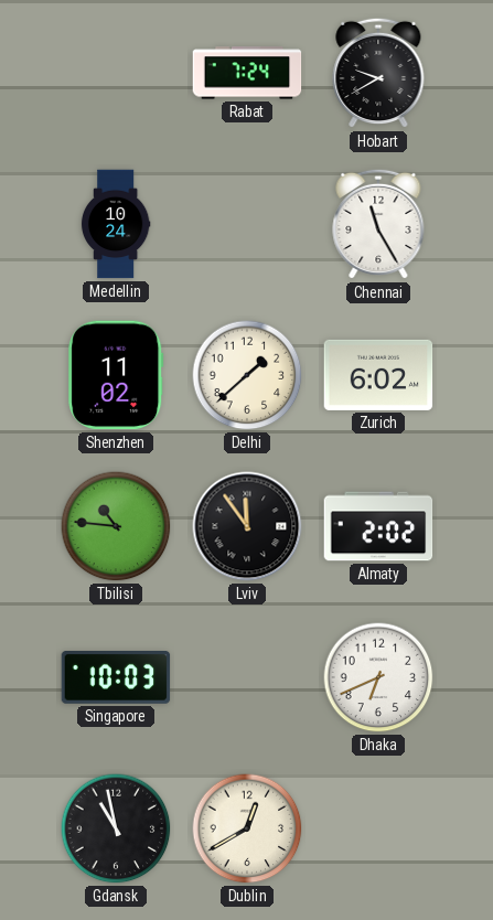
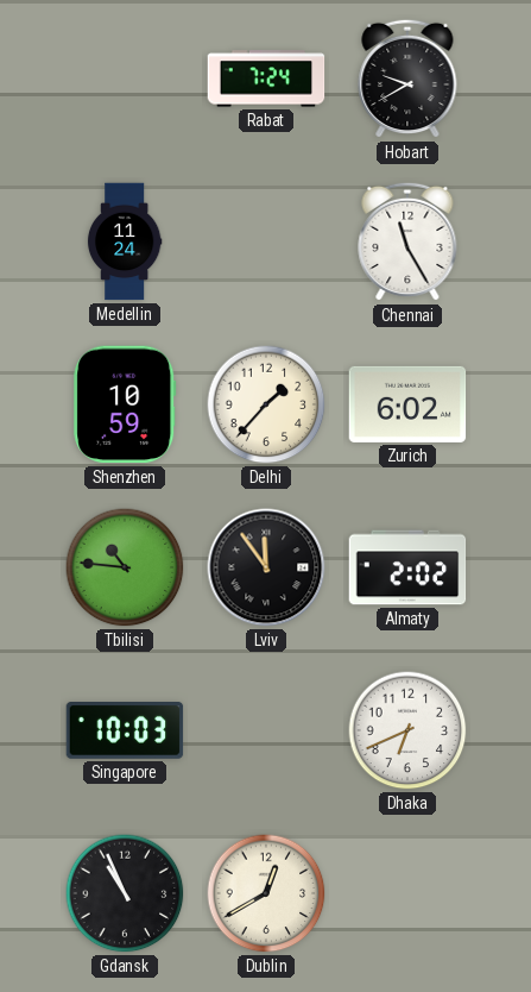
Medellin: 10:24 -> 11:24
Shenzhen: 11:02 -> 10:59
Delhi: 1:38 -> 1:37
Gdansk: 10:58 -> 10:56
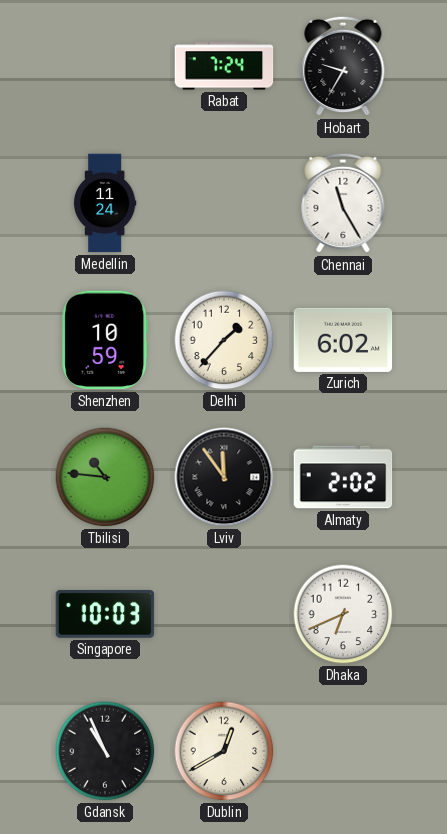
Hobart: 9:40 -> 9:35
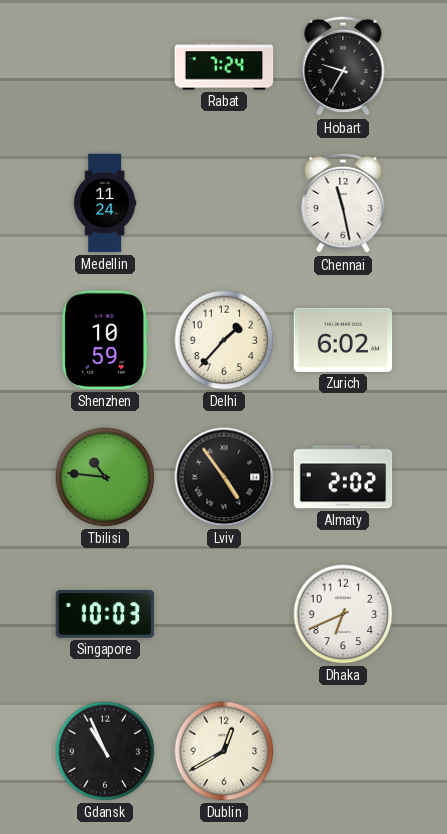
Chennai: 11:25 -> 11:28
Lviv: 11:54 -> 4:54
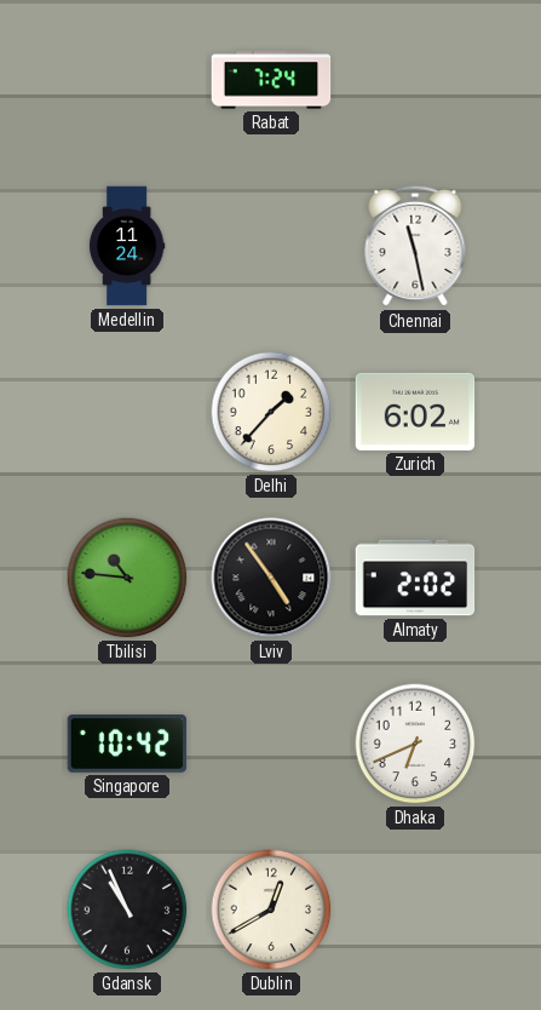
Hobart: 9:35 -> none
Shenzhen: 10:59 -> none
Singapore: 10:03 -> 10:42
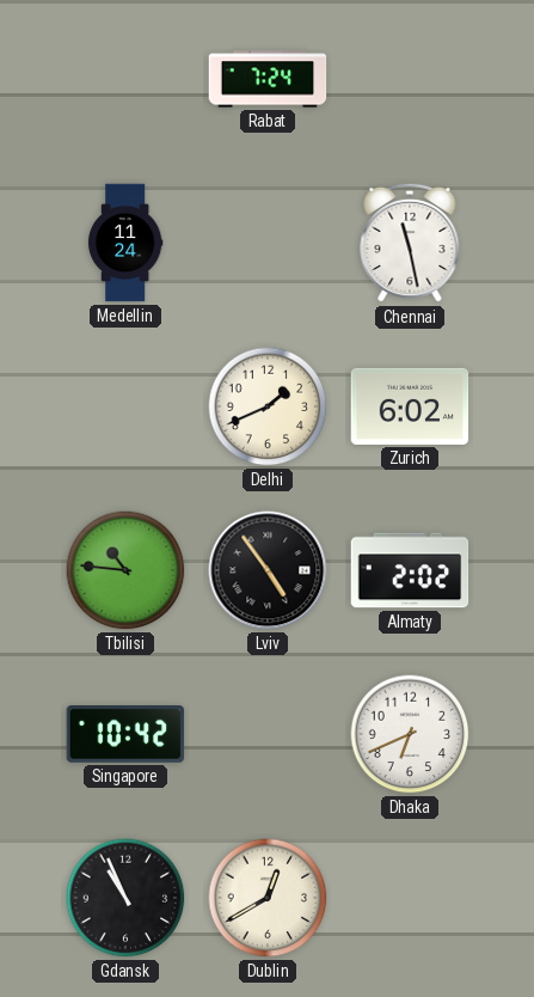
Delhi: 1:37 -> 1:41
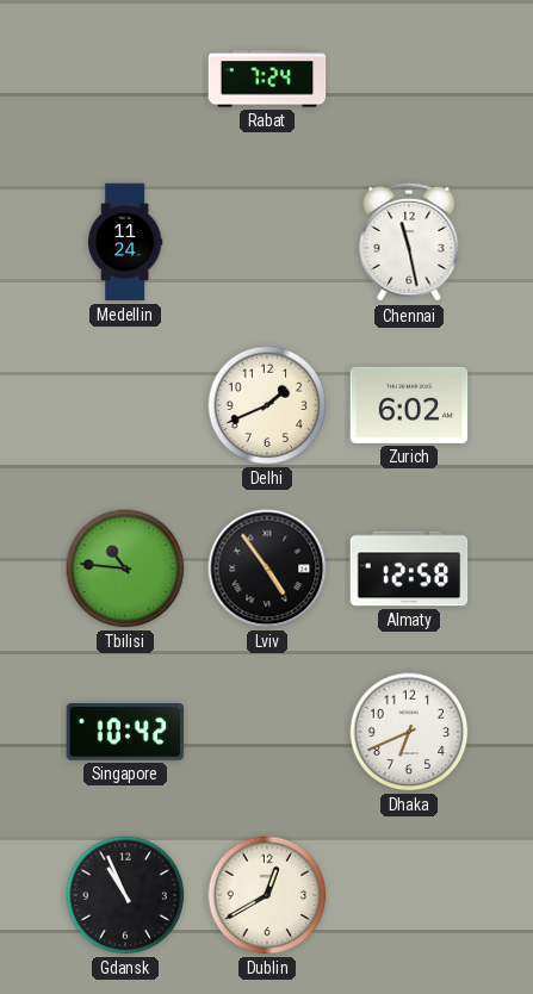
Almaty: 2:02 -> 12:58
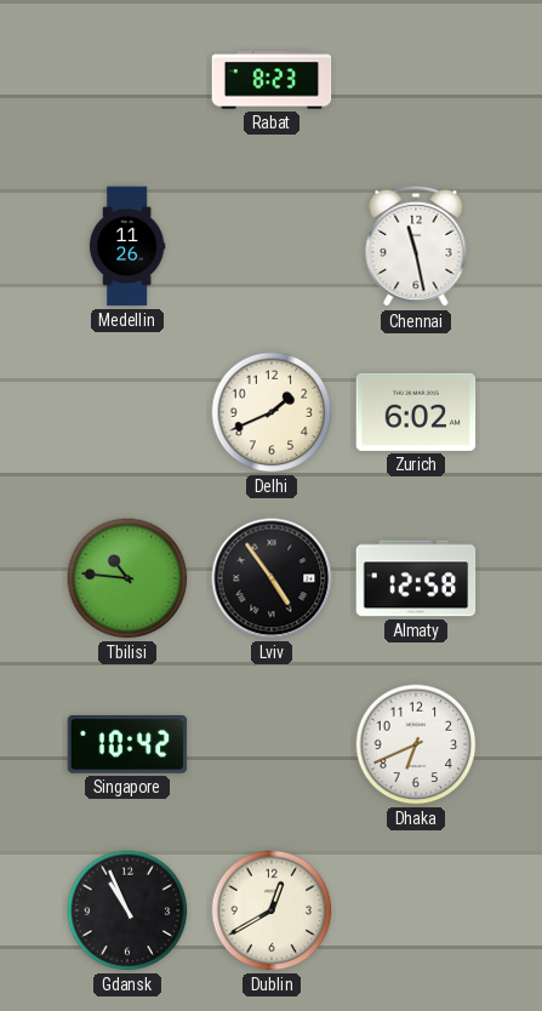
Rabat: 7:24 -> 8:23
Medellin: 11:24 -> 11:26
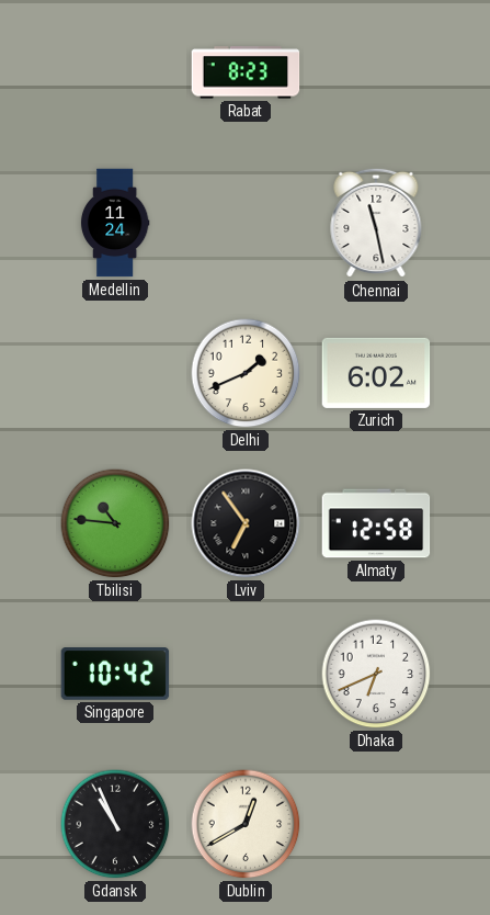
Medellin: 11:26 -> 11:24
Lviv: 4:54 -> 6:54
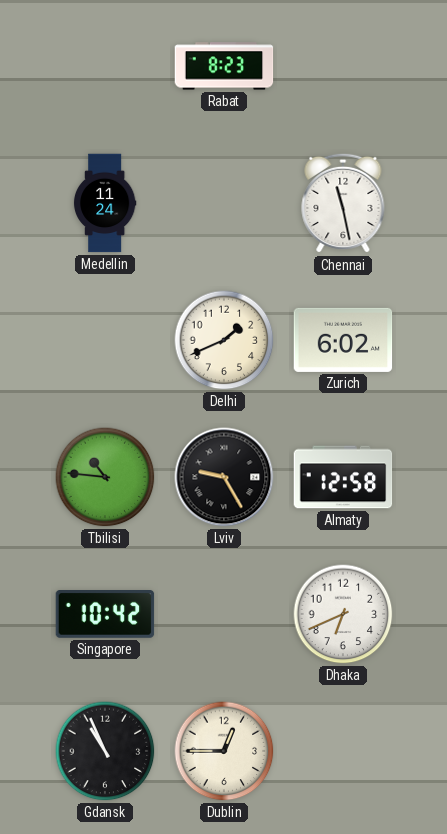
Lviv: 6:54 -> 9:25
Dublin: 12:40 -> 12:45
